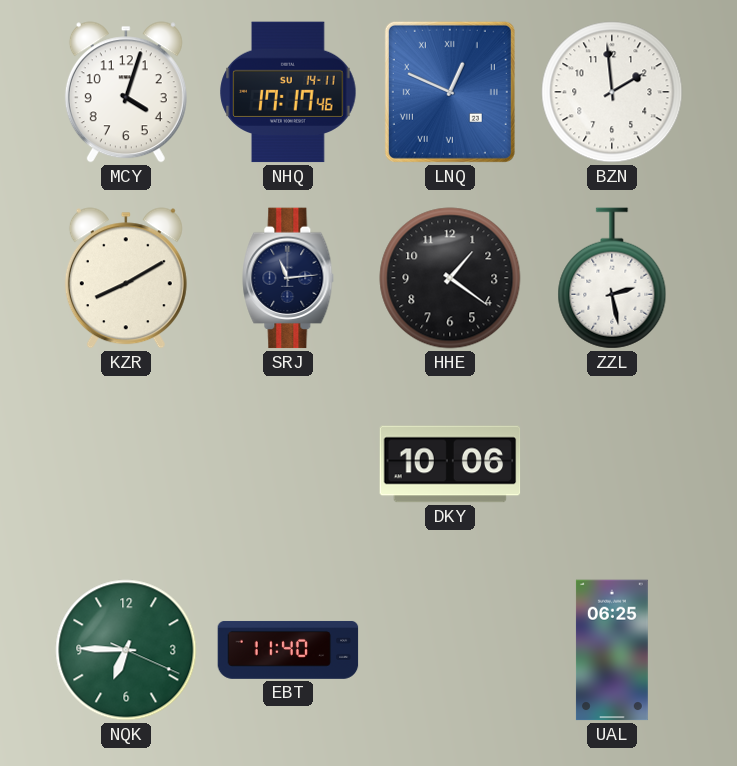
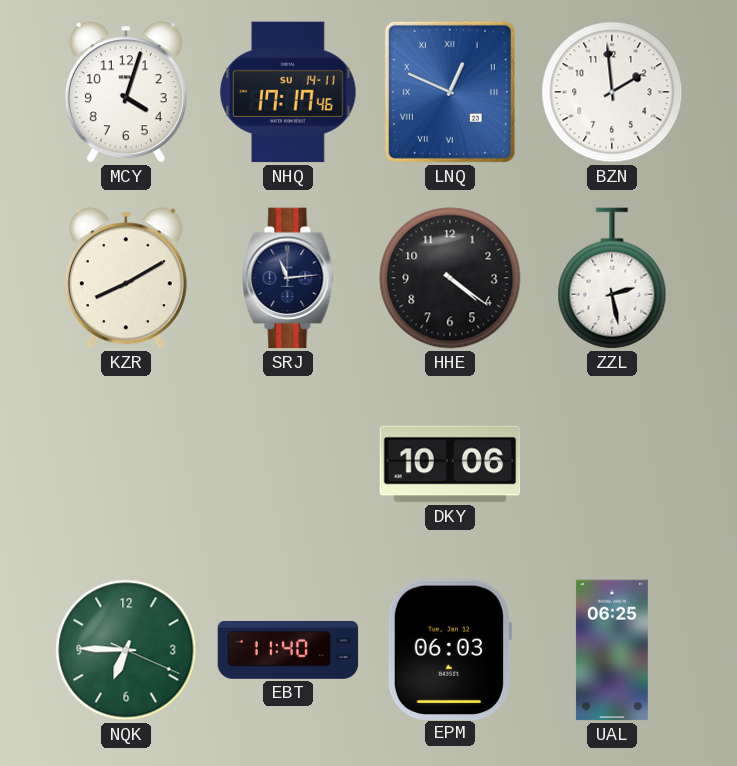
HHE: 1:21 -> 4:21
EPM: none -> 06:03
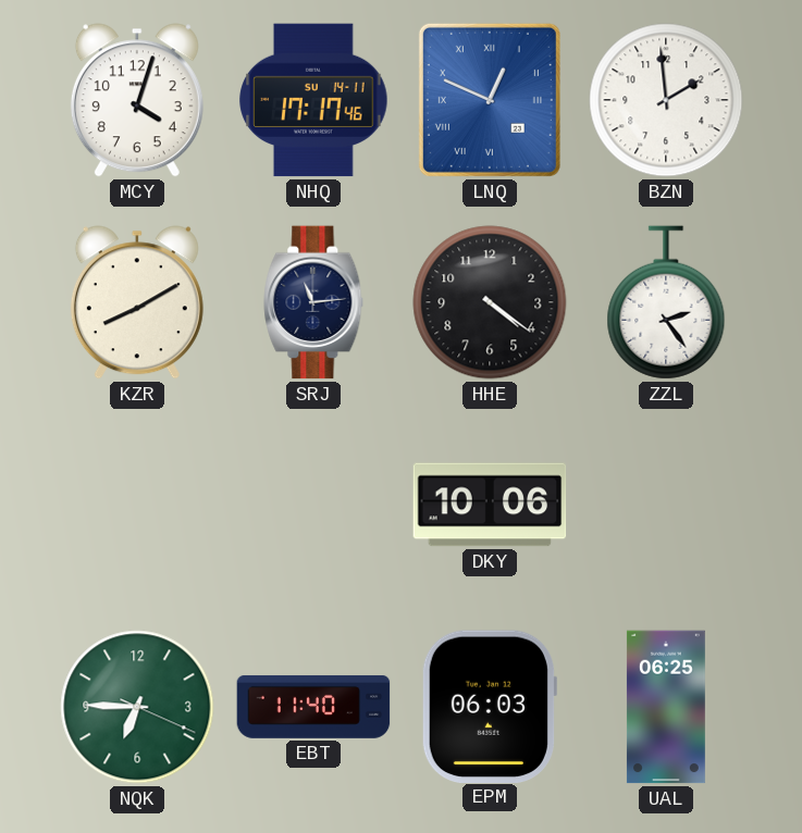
ZZL: 2:28 -> 2:24
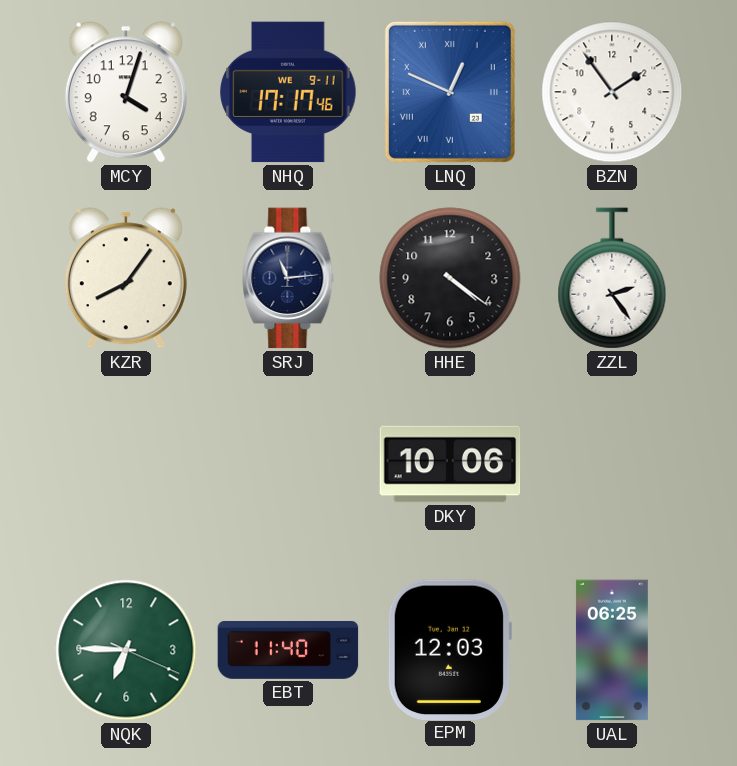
NHQ date: SU 14-11 -> WE 9-11
BZN: 1:59 -> 1:54
KZR: 8:10 -> 8:06
EPM: 06:03 -> 12:03
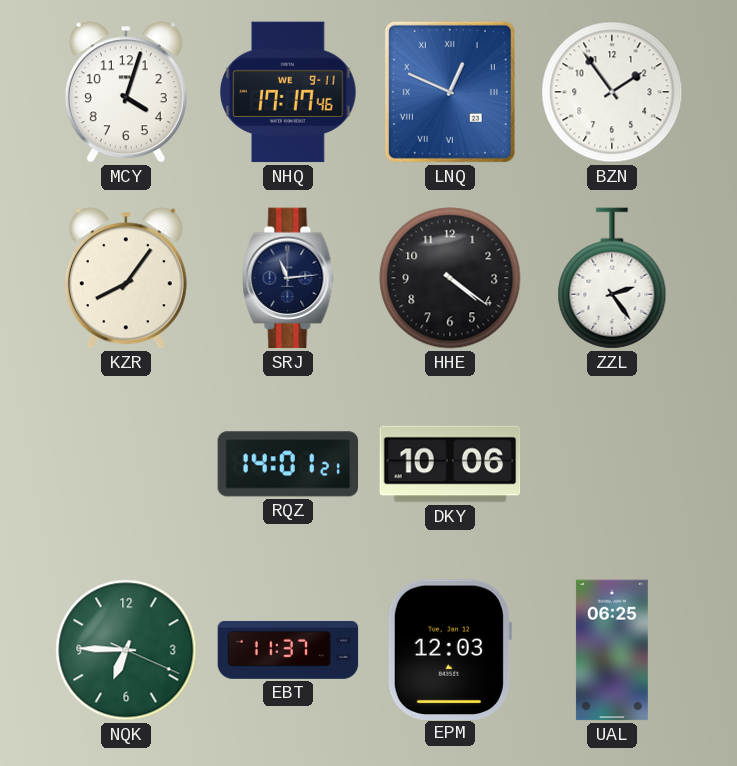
RQZ: none -> 14:01
EBT: 11:40 -> 11:37
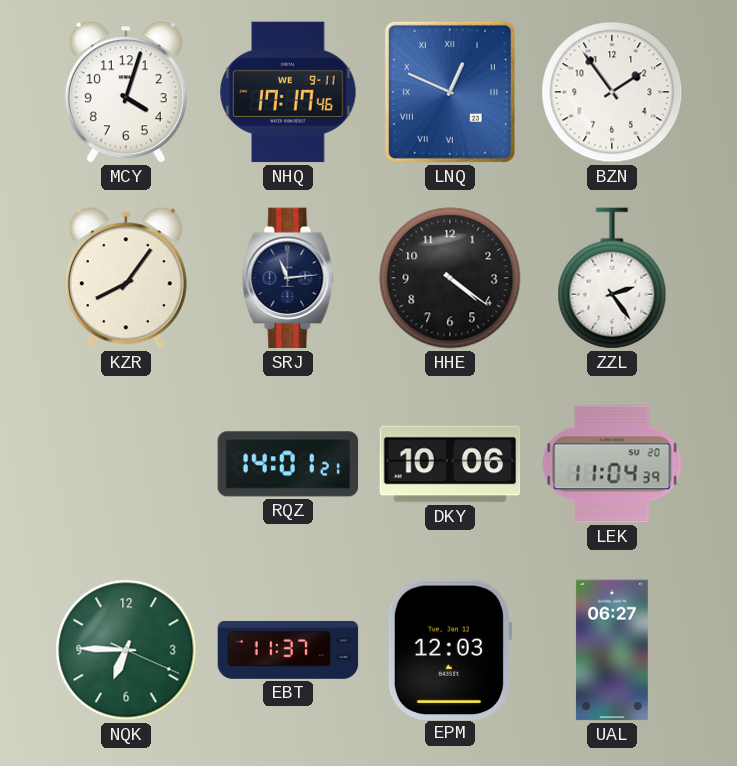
LEK: none -> 11:04
UAL: 06:25 -> 06:27
